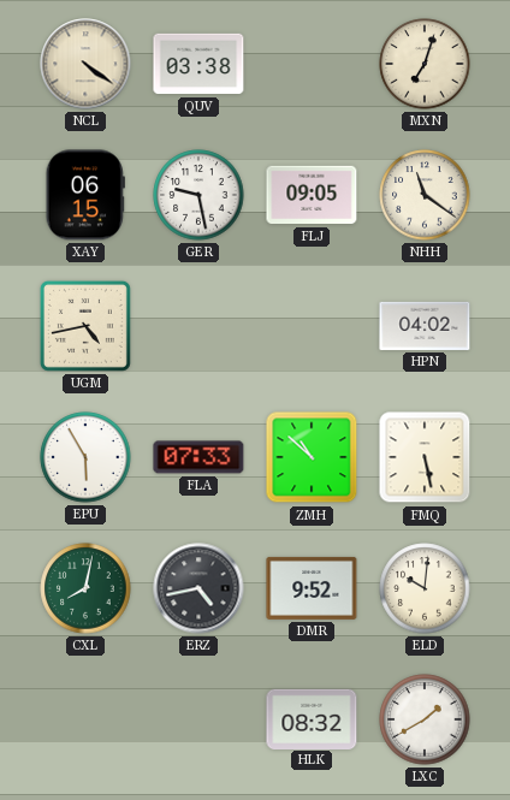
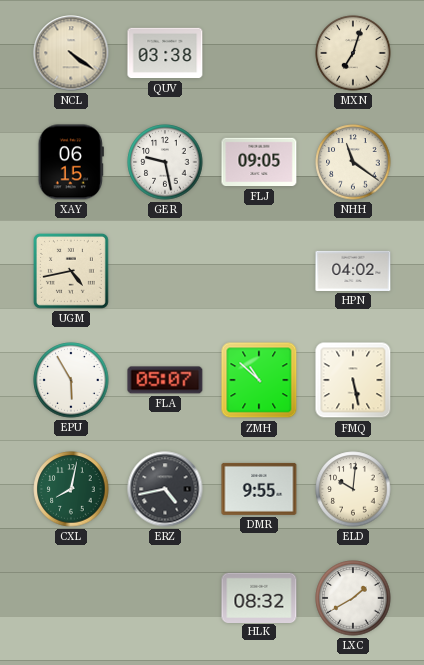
FLA: 07:33 -> 05:07
DMR: 9:52 -> 9:55
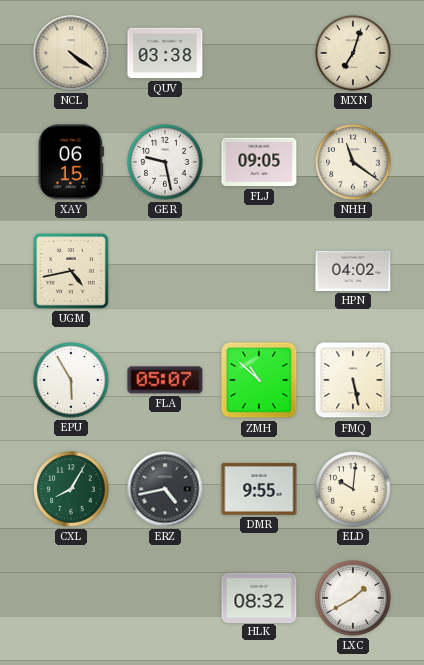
CXL: 8:02 -> 8:05
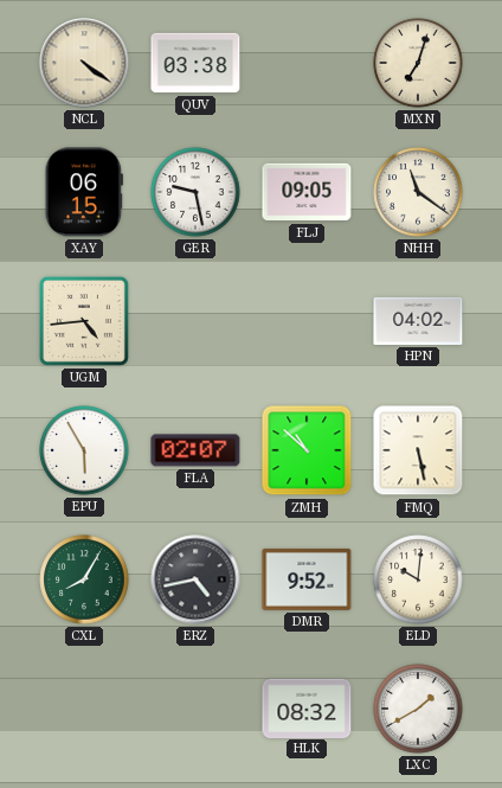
UGM: 4:43 -> 4:44
FLA: 05:07 -> 02:07
DMR: 9:55 -> 9:52
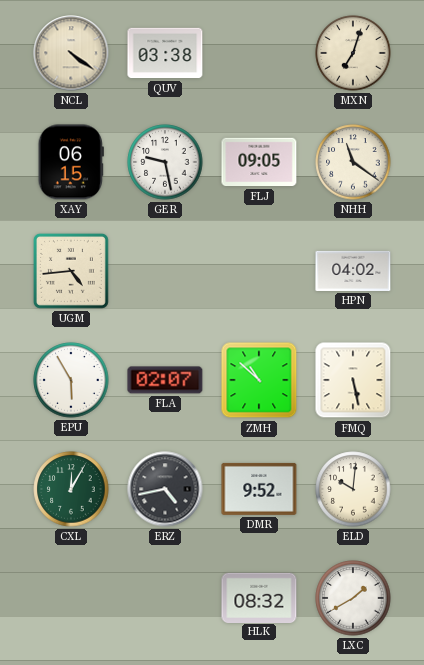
CXL: 8:05 -> 12:05
